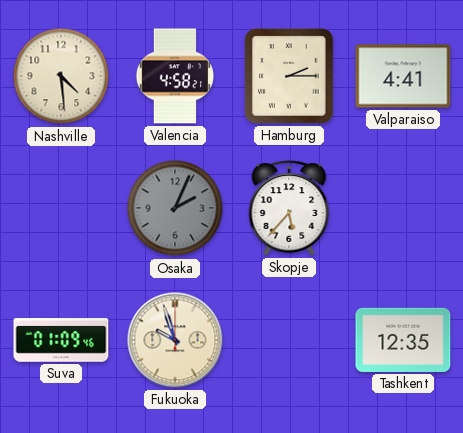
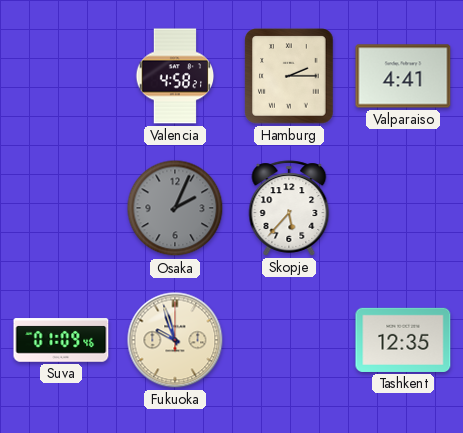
Nashville: 4:29 -> none
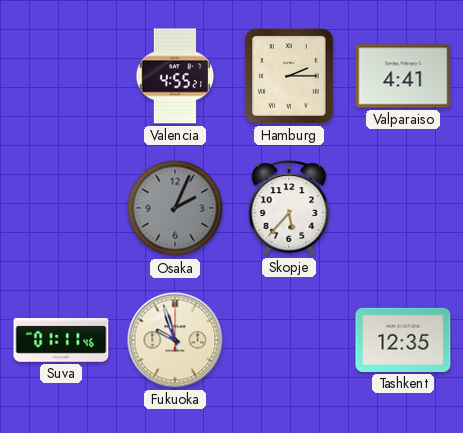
Valencia: 4:58 -> 4:55
Suva: 01:09 -> 01:11
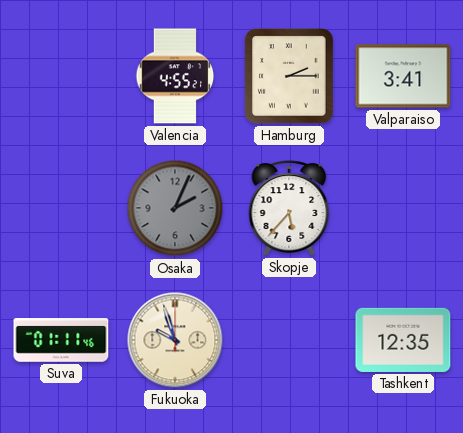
Valparaiso: 4:41 -> 3:41
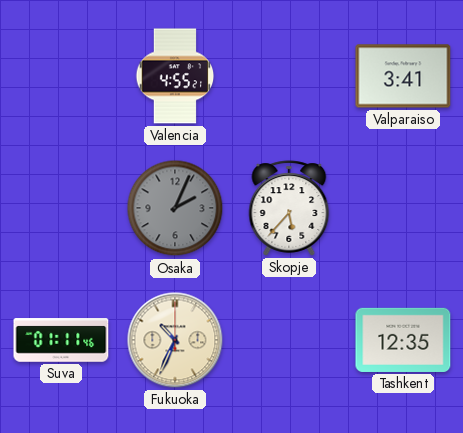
Hamburg: 2:15 -> none
Fukuoka: 9:57 -> 10:34
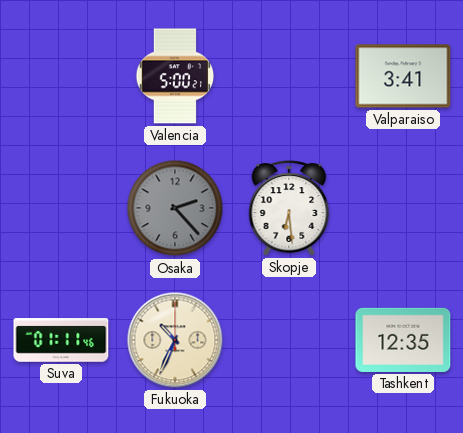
Valencia: 4:55 -> 5:00
Osaka: 2:04 -> 2:23
Skopje: 5:37 -> 6:29
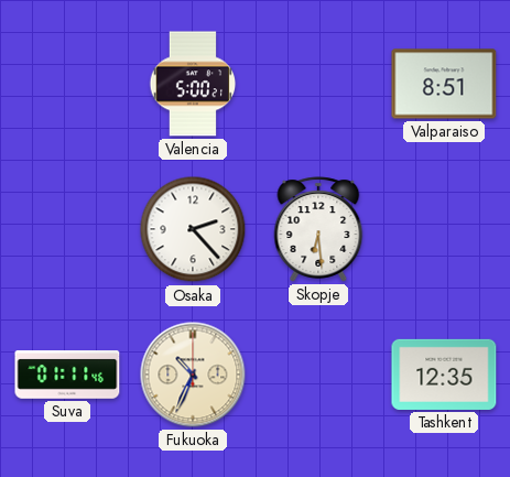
Valparaiso: 3:41 -> 8:51
Osaka dial: grey -> white
